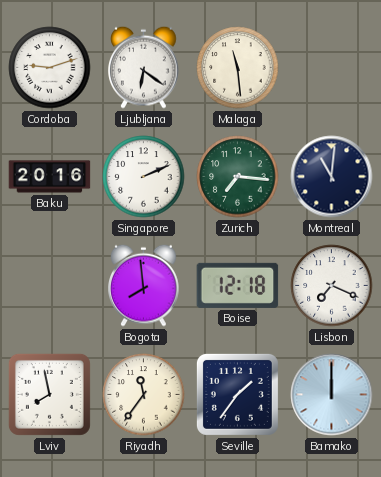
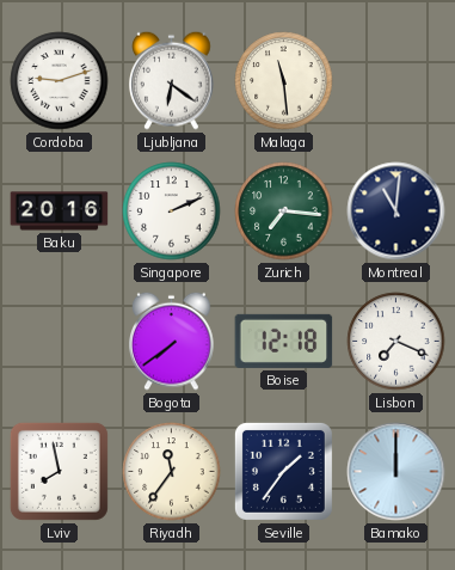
Bogota: 7:59 -> 7:39
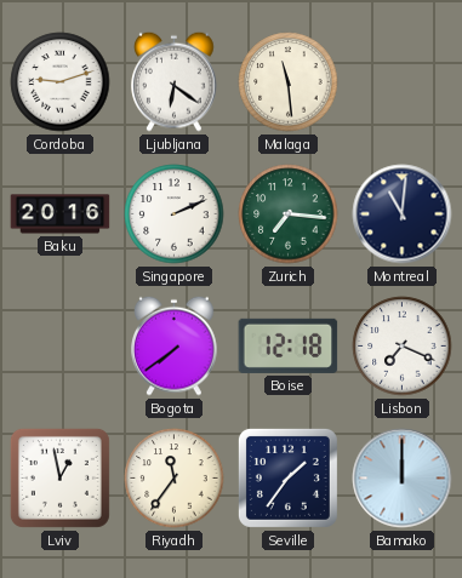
Lviv: 7:58 -> 12:58
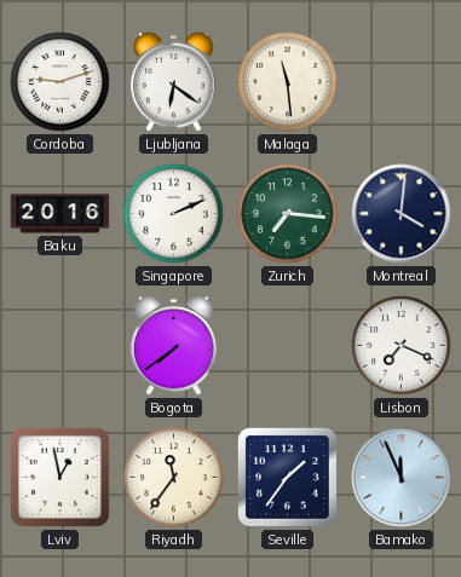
Montreal: 11:01 -> 4:01
Boise: 12:18 -> none
Bamako: 12:00 -> 11:56
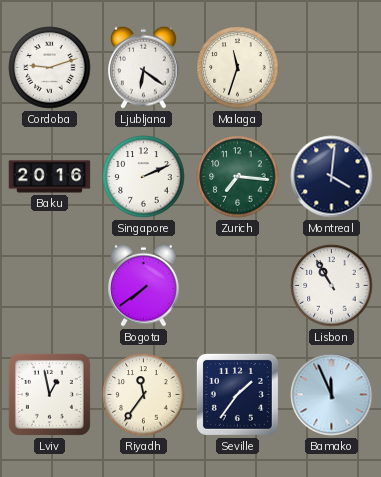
Malaga: 11:29 -> 11:33
Lisbon: 7:19 -> 10:55
